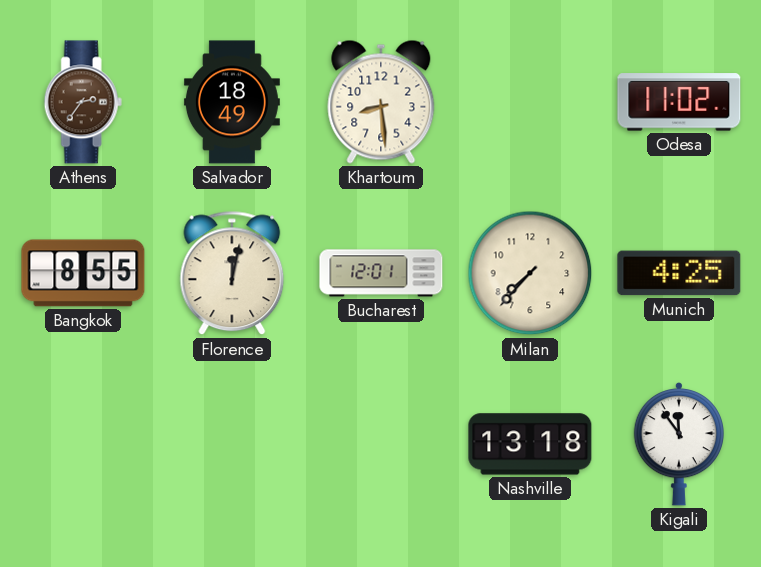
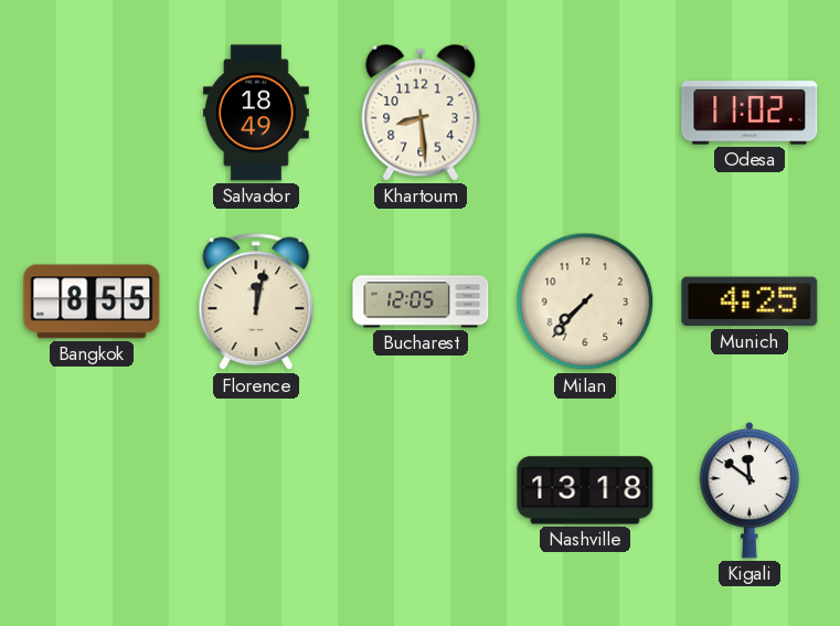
Athens: 2:36 -> none
Bucharest: 12:01 -> 12:05
Kigali: 11:54 -> 11:51
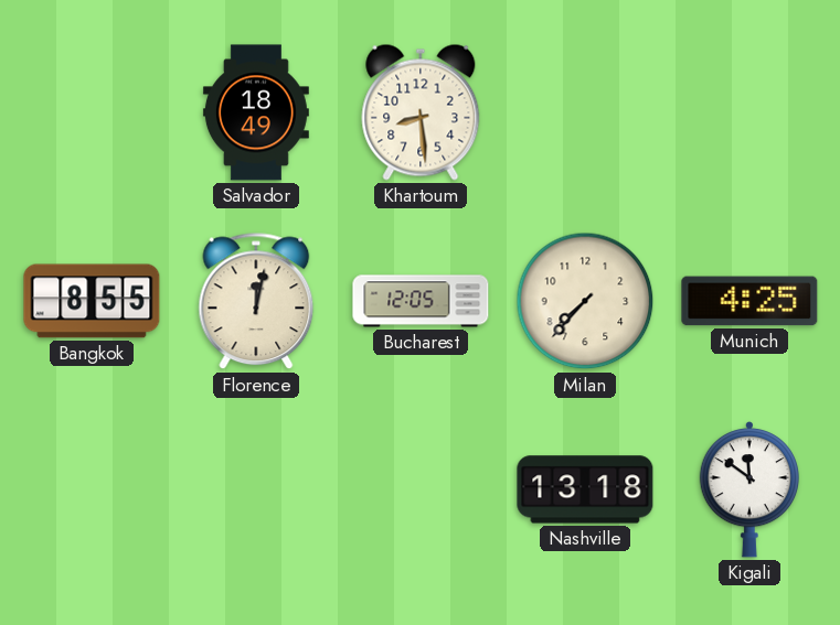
Odesa: 11:02 -> none
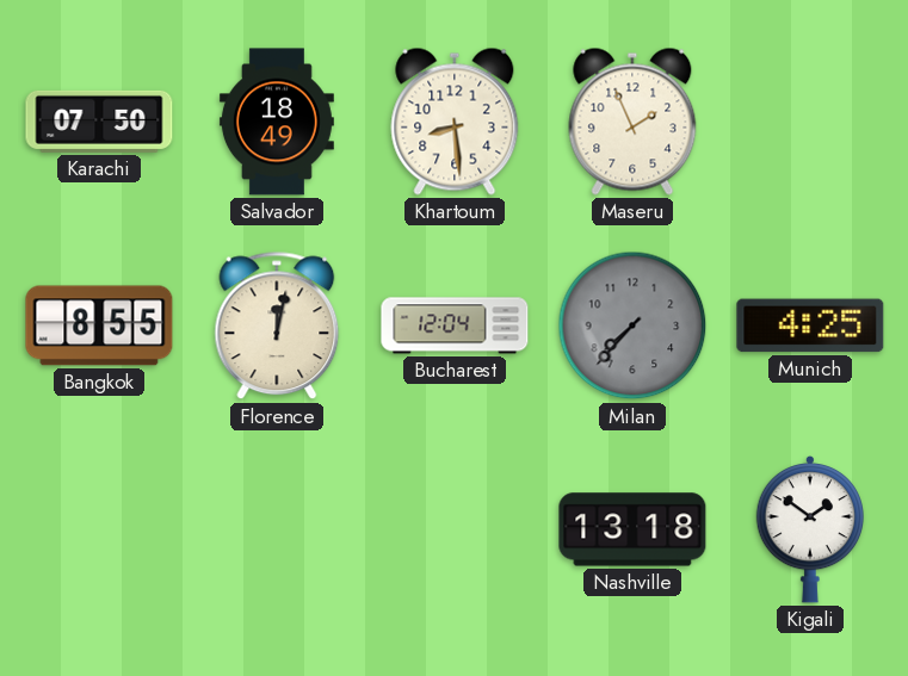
Karachi: none -> 07:50
Maseru: none -> 1:56
Bucharest: 12:05 -> 12:04
Milan dial: cream -> grey
Kigali: 11:51 -> 1:51
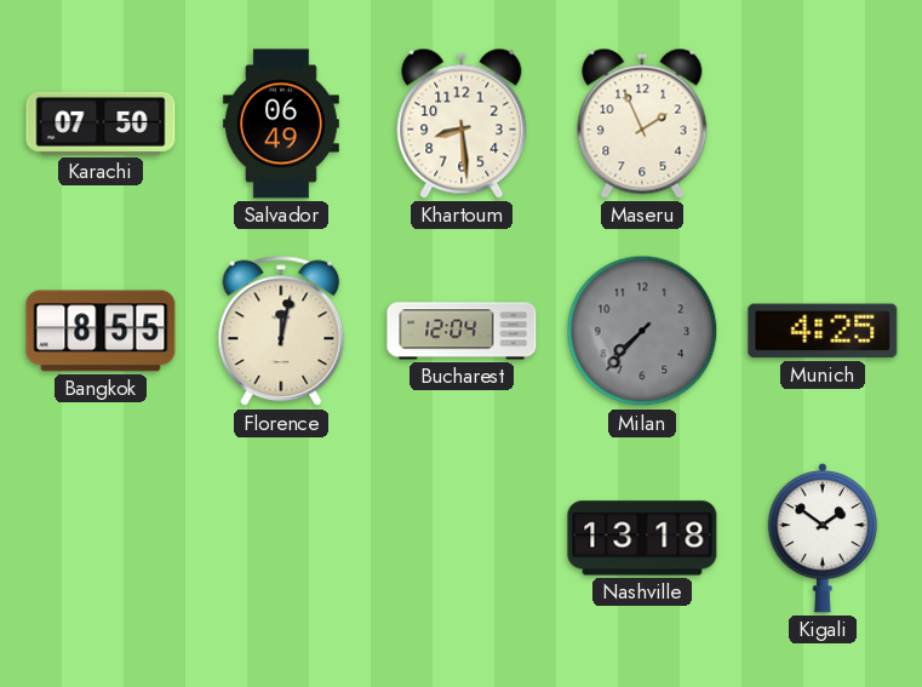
Salvador: 18:49 -> 06:49
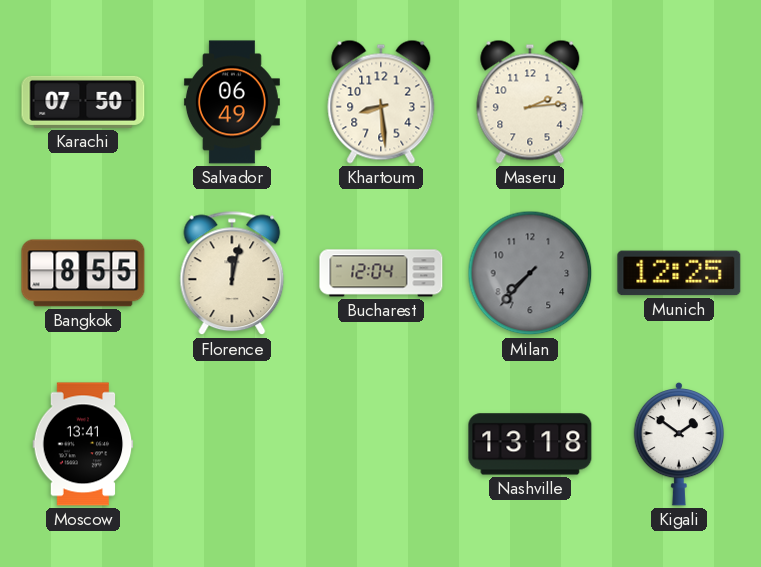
Maseru: 1:56 -> 2:14
Munich: 4:25 -> 12:25
Moscow: none -> 13:41
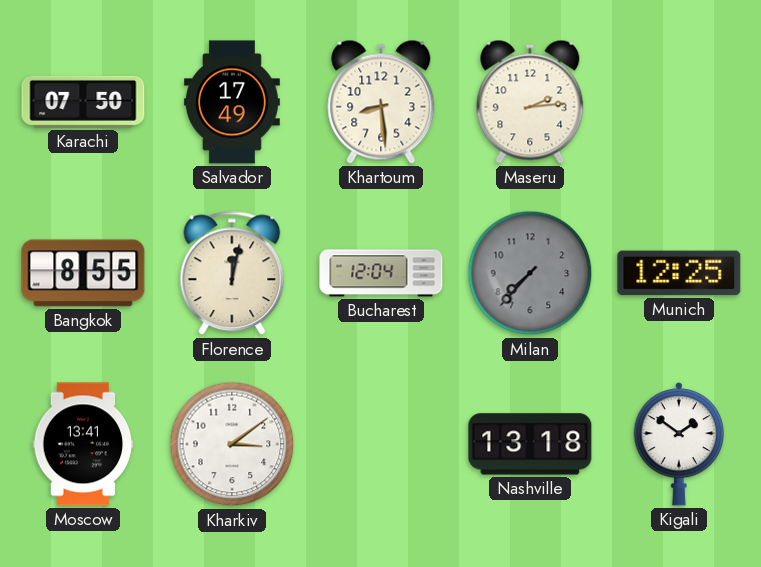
Salvador: 06:49 -> 17:49
Kharkiv: none -> 3:09
